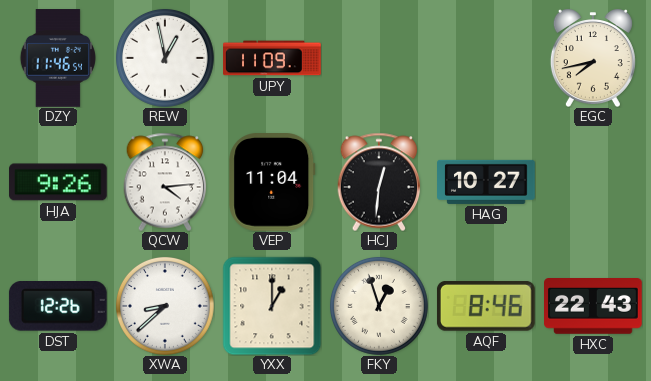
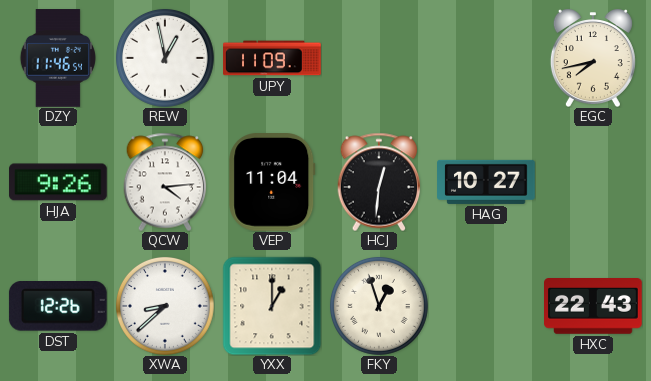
AQF: 8:46 -> none
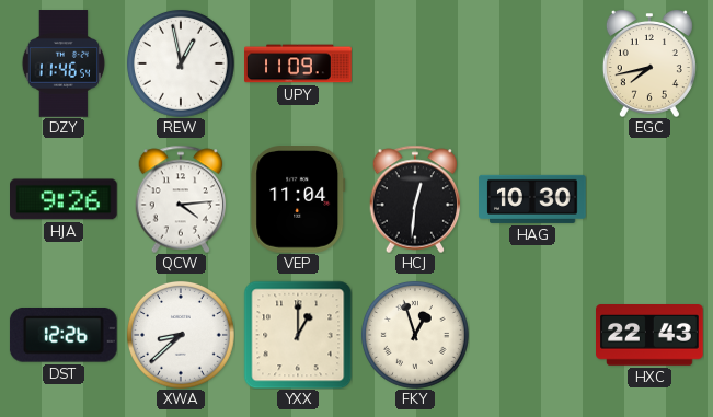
HAG: 10:27 -> 10:30
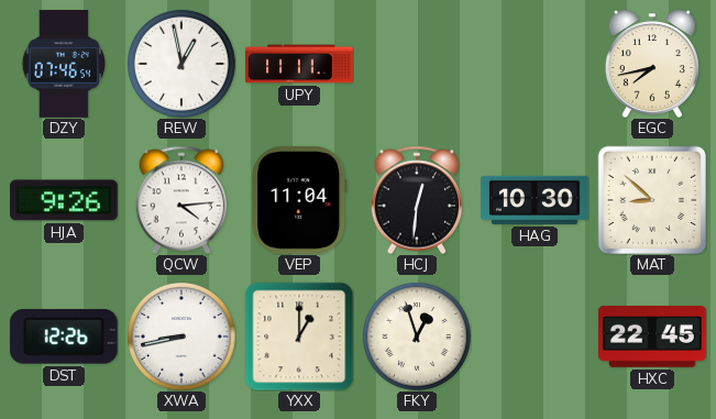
DZY: 11:46 -> 07:46
UPY: 11:09 -> 11:11
MAT: none -> 8:52
XWA: 8:38 -> 8:43
HXC: 22:43 -> 22:45
